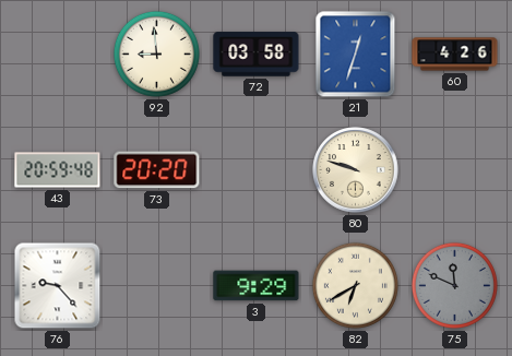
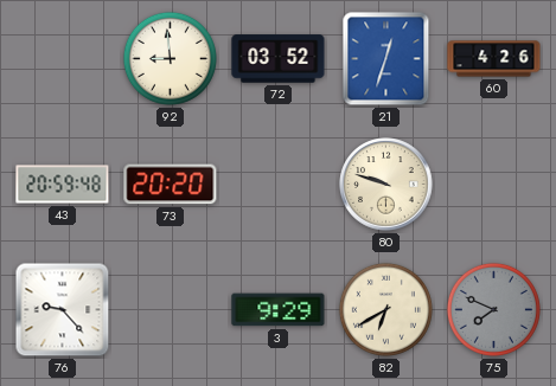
72: 03:58 -> 03:52
75: 11:49 -> 7:49
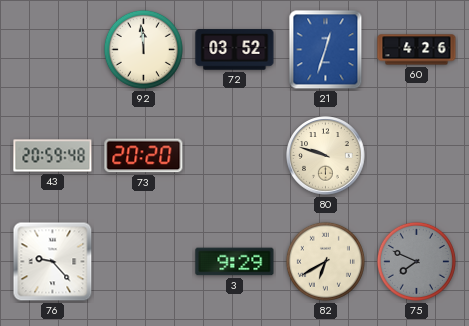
92: 8:59 -> 11:59
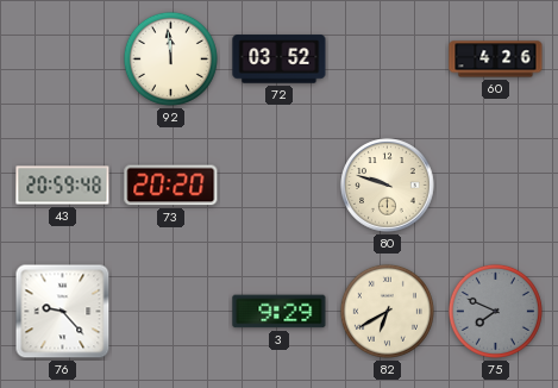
21: 12:33 -> none
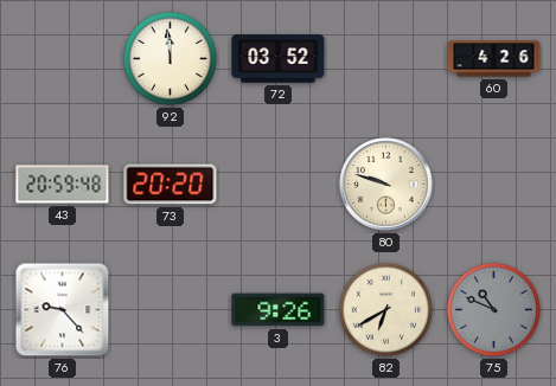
3: 9:29 -> 9:26
75: 7:49 -> 10:49
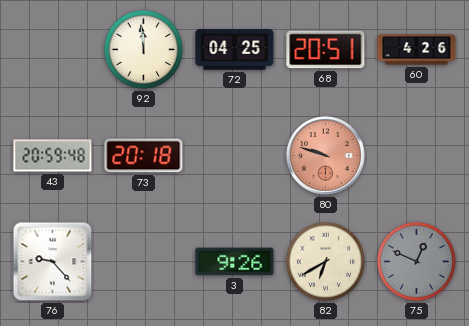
72: 03:52 -> 04:25
68: none -> 20:51
73: 20:20 -> 20:18
80 dial: cream -> salmon
75: 10:49 -> 12:49
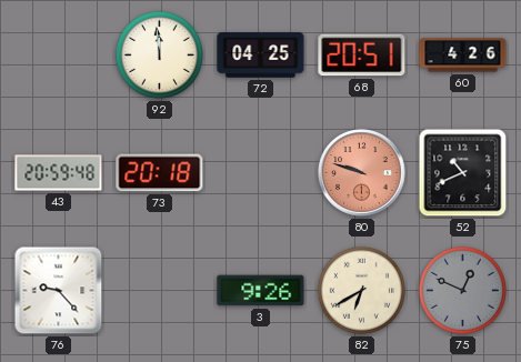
52: none -> 10:41
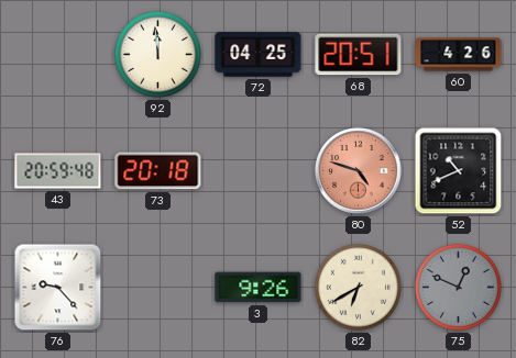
80: 9:48 -> 4:48
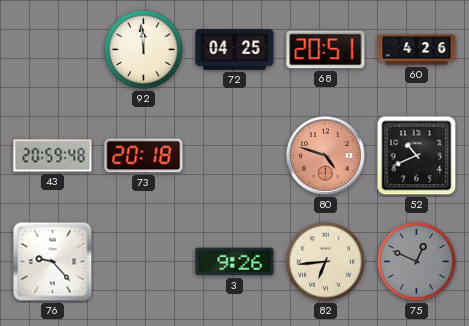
82: 6:40 -> 6:44
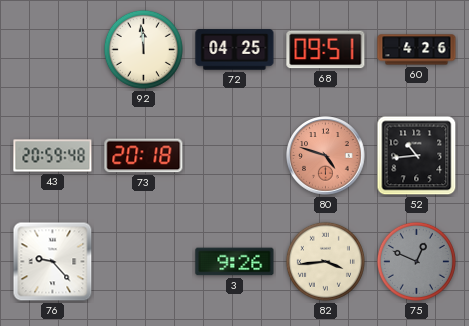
68: 20:51 -> 09:51
52: 10:41 -> 10:44
82: 6:44 -> 3:44
